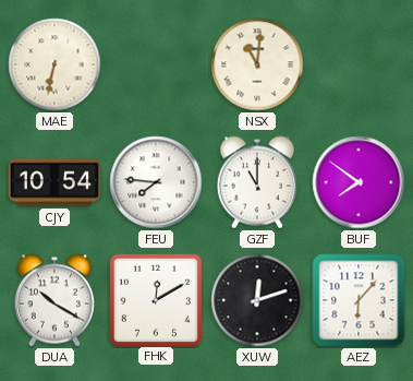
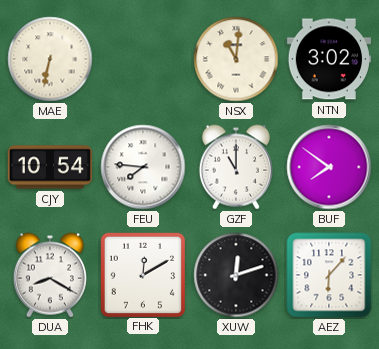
NTN: none -> 3:02
DUA: 10:20 -> 8:20
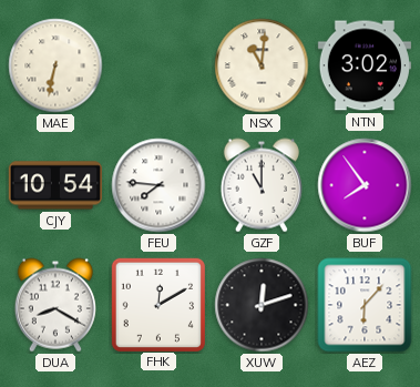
BUF: 7:51 -> 7:54
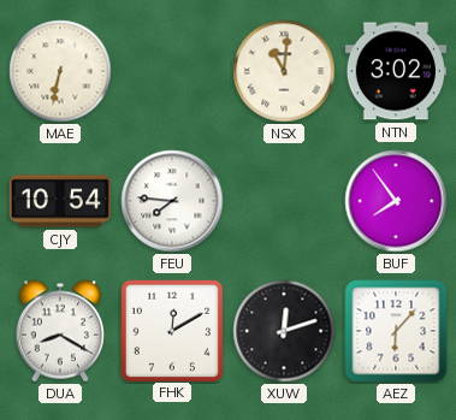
GZF: 11:00 -> none
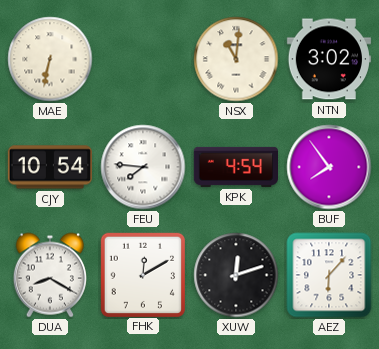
KPK: none -> 4:54
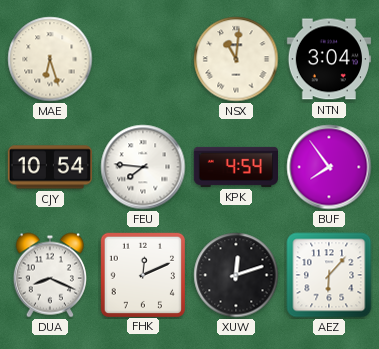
MAE: 6:32 -> 6:27
NTN: 3:02 -> 3:04
DUA: 8:20 -> 8:19
FHK: 12:10 -> 12:11
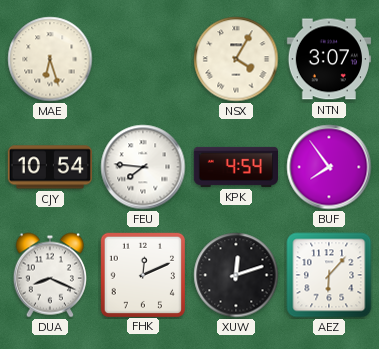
NSX: 11:01 -> 4:05
NTN: 3:04 -> 3:07
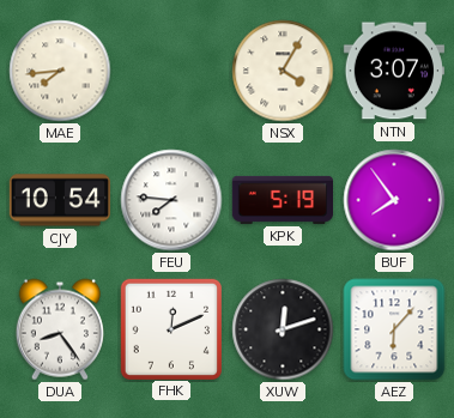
MAE: 6:27 -> 7:44
KPK: 4:54 -> 5:19
DUA: 8:19 -> 8:24
